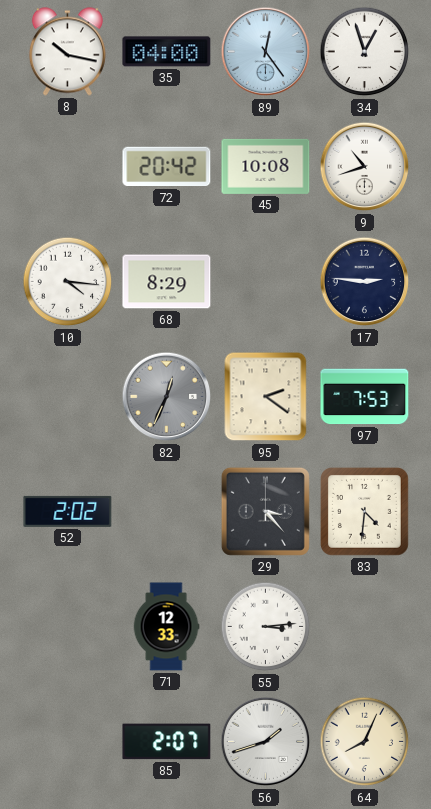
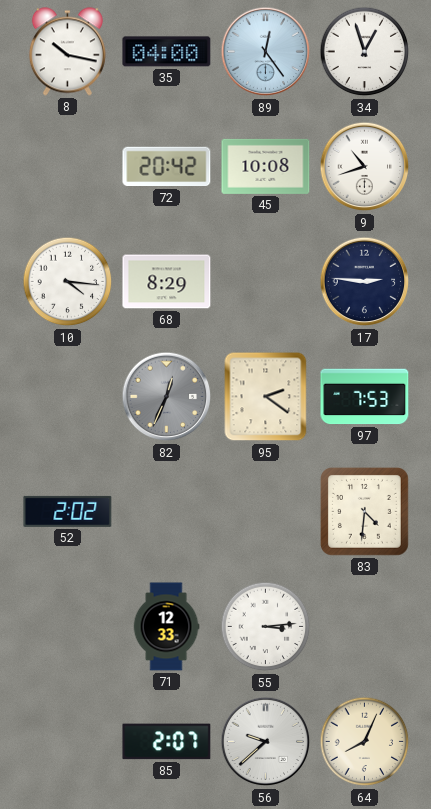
29: 3:23 -> none
56: 1:42 -> 9:38
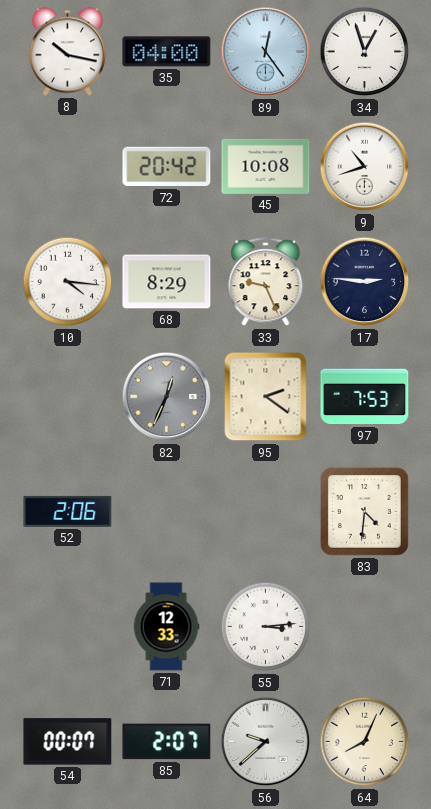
33: none -> 9:26
52: 2:02 -> 2:06
54: none -> 00:07
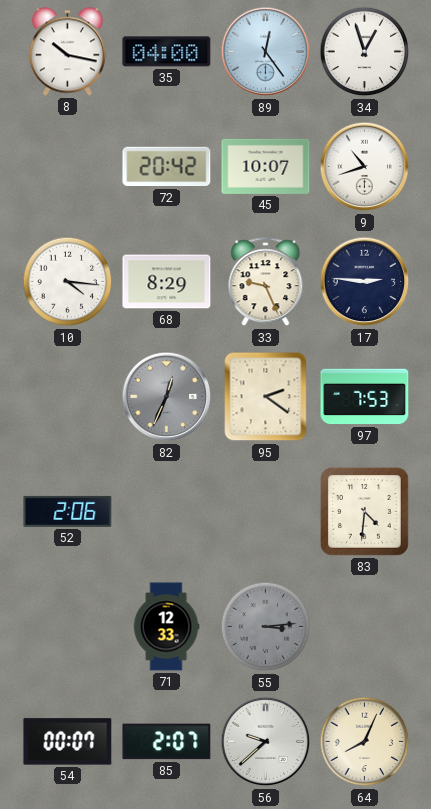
45: 10:08 -> 10:07
55 dial: white -> grey
